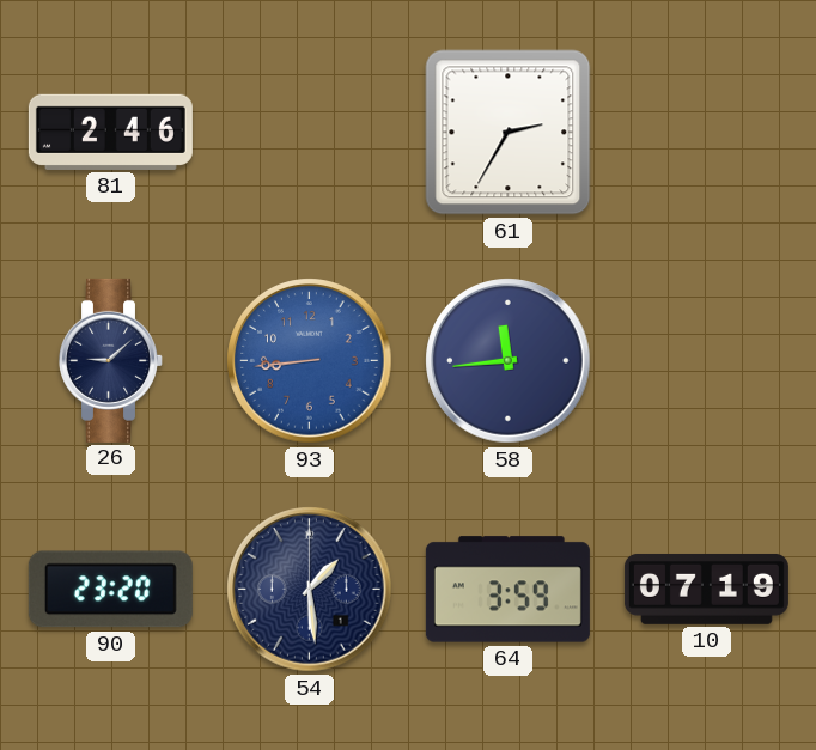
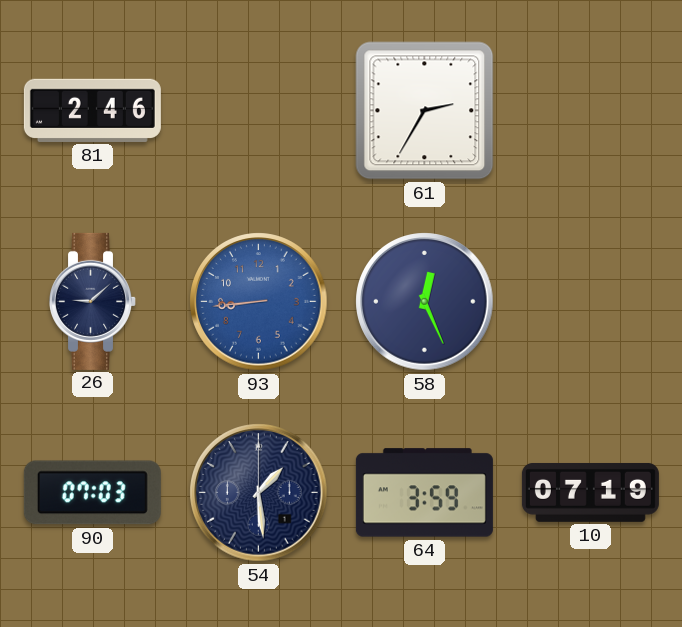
58: 11:44 -> 12:26
90: 23:20 -> 07:03
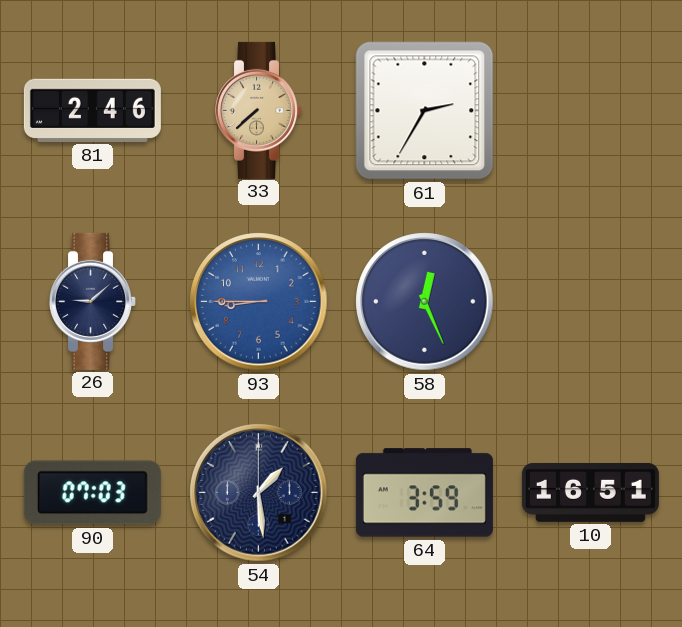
33: none -> 7:38
93: 8:44 -> 8:45
10: 07:19 -> 16:51
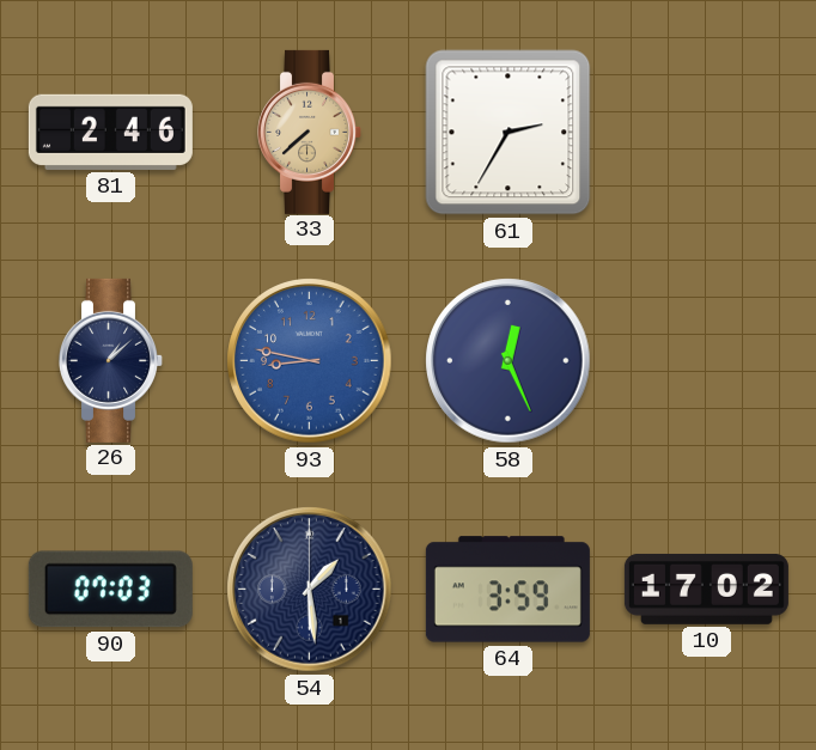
26: 9:08 -> 1:08
93: 8:45 -> 8:47
10: 16:51 -> 17:02
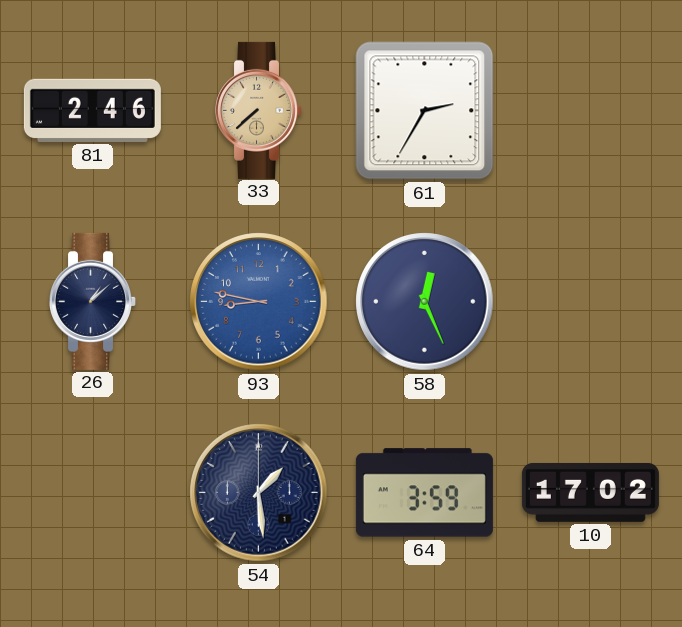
90: 07:03 -> none
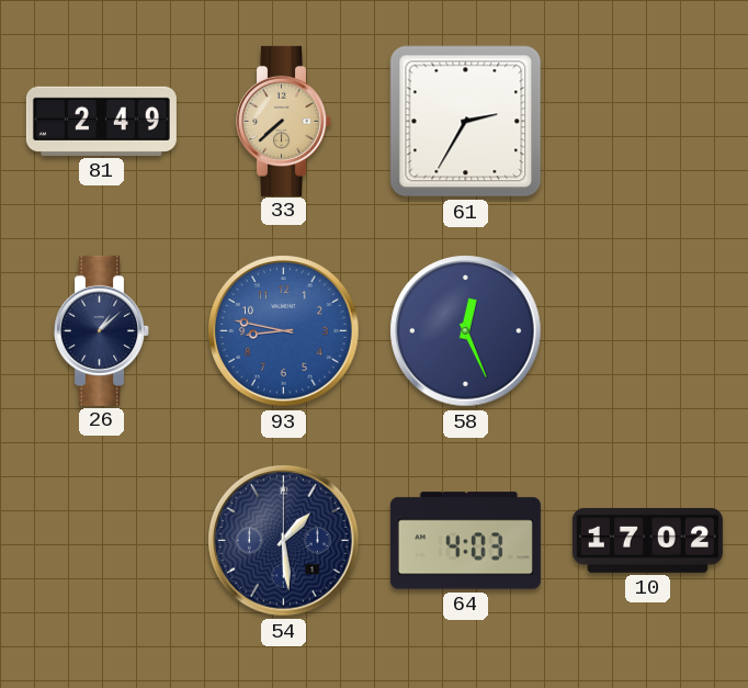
81: 2:46 -> 2:49
64: 3:59 -> 4:03
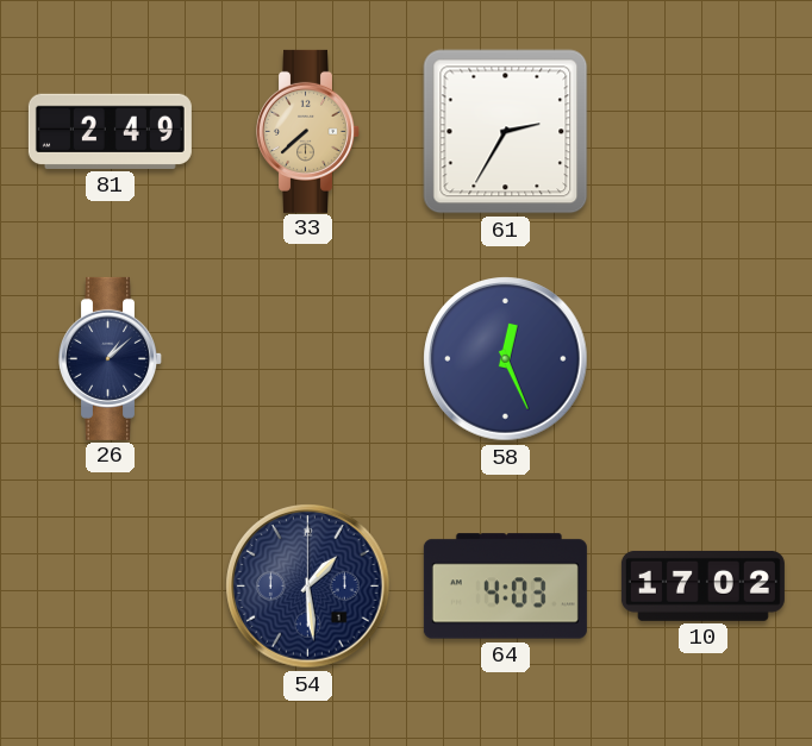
93: 8:47 -> none
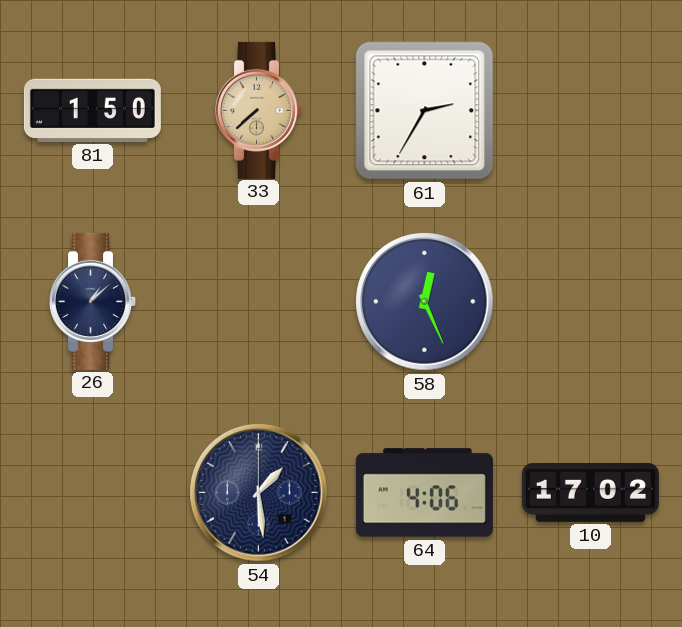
81: 2:49 -> 1:50
64: 4:03 -> 4:06
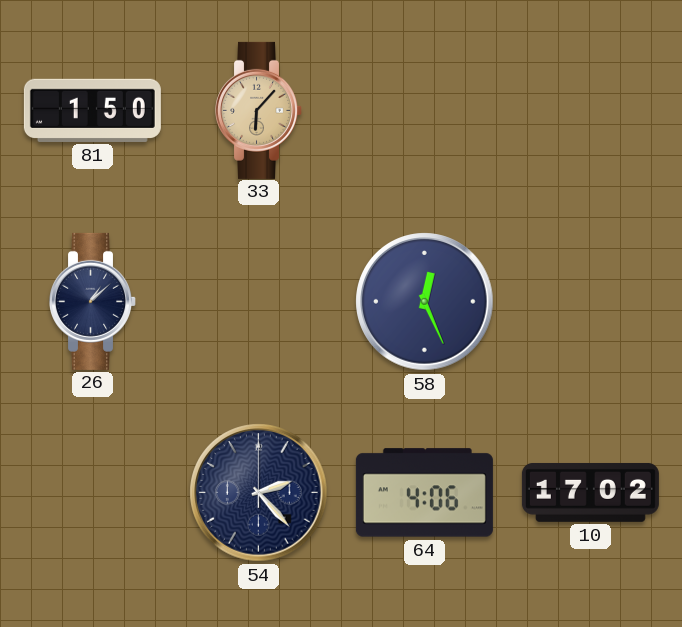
33: 7:38 -> 6:07
61: 2:35 -> none
54: 1:29 -> 2:23
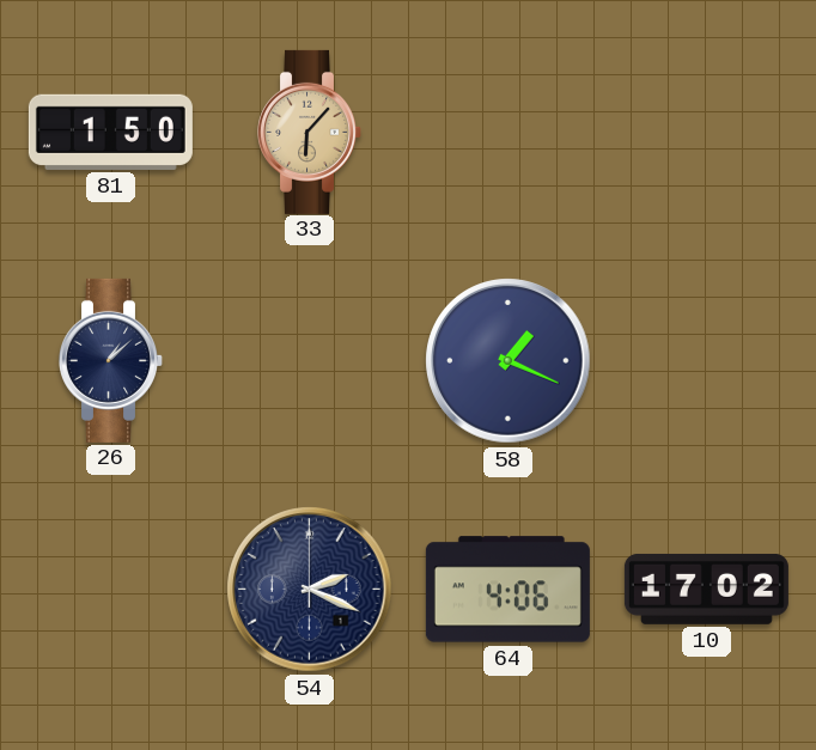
58: 12:26 -> 1:19
54: 2:23 -> 2:19
